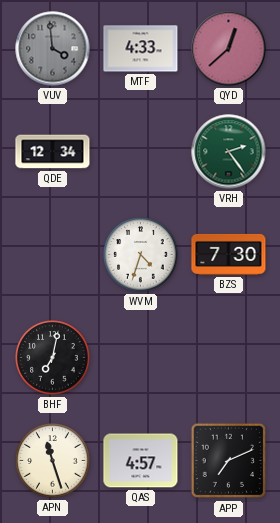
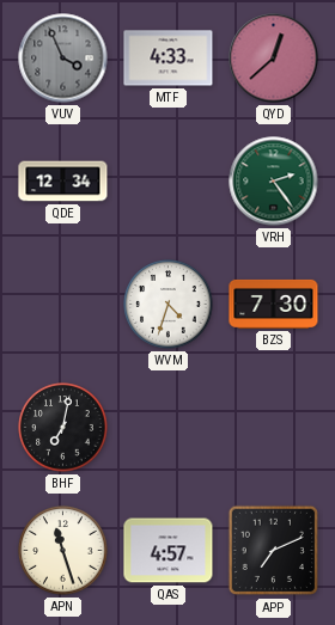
VUV: 3:59 -> 3:56
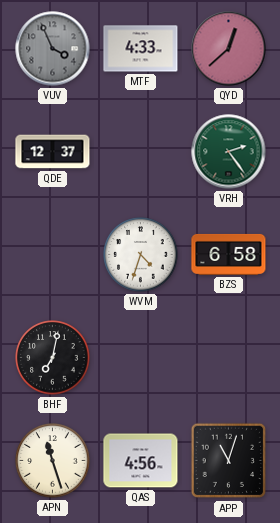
QDE: 12:34 -> 12:37
BZS: 7:30 -> 6:58
QAS: 4:57 -> 4:56
APP: 7:11 -> 11:03
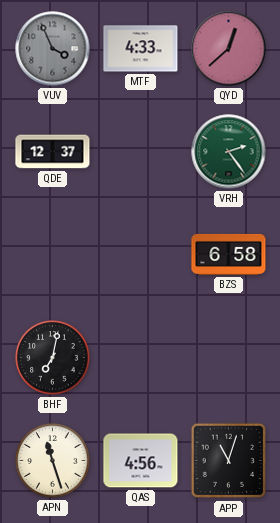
WVM: 4:33 -> none
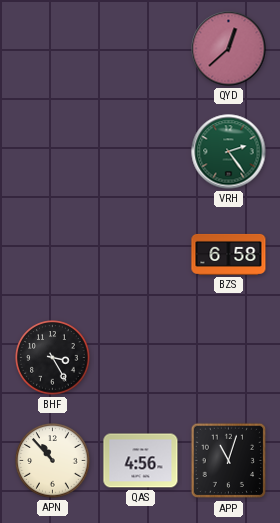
VUV: 3:56 -> none
MTF: 4:33 -> none
QDE: 12:37 -> none
BHF: 7:02 -> 3:25
APN: 11:27 -> 10:53
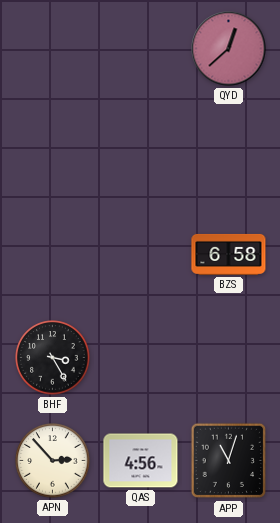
VRH: 2:24 -> none
APN: 10:53 -> 2:53
